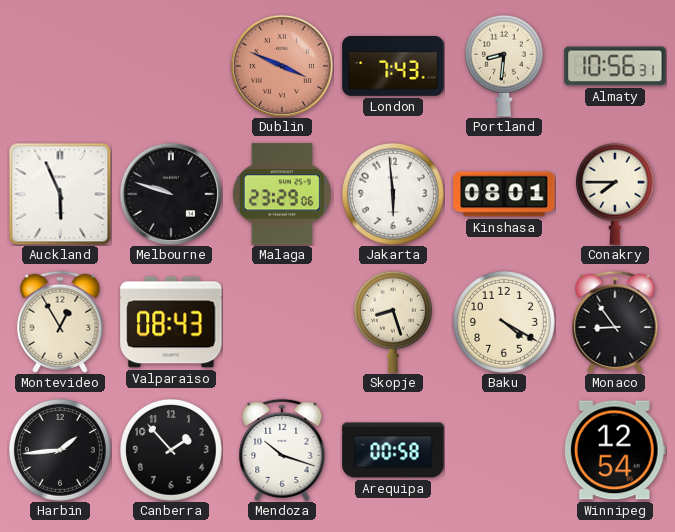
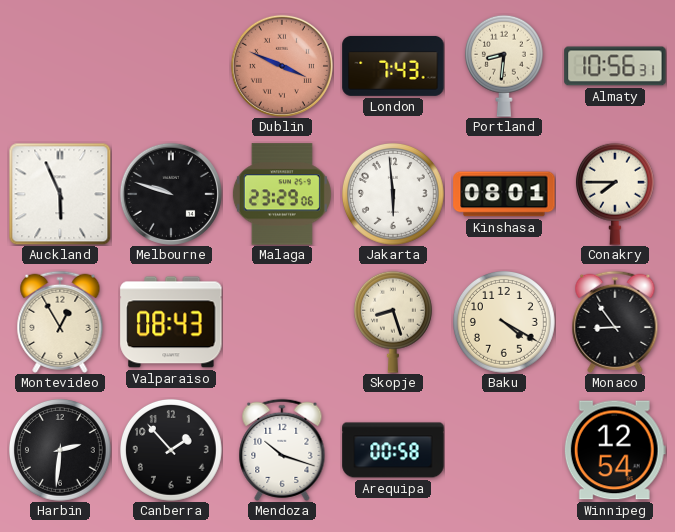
Harbin: 1:44 -> 2:31
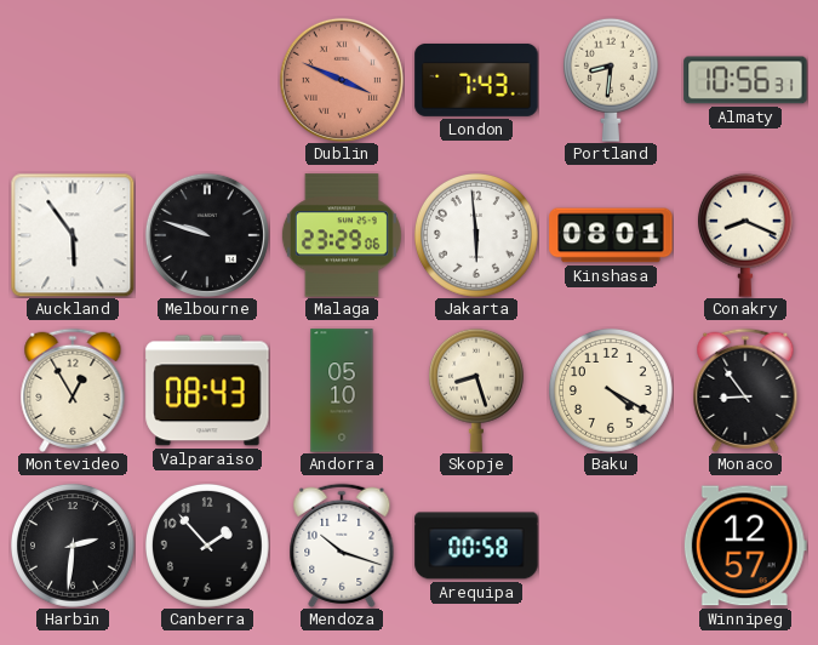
Auckland: 5:56 -> 5:54
Conakry: 7:45 -> 8:19
Andorra: none -> 05:10
Winnipeg: 12:54 -> 12:57
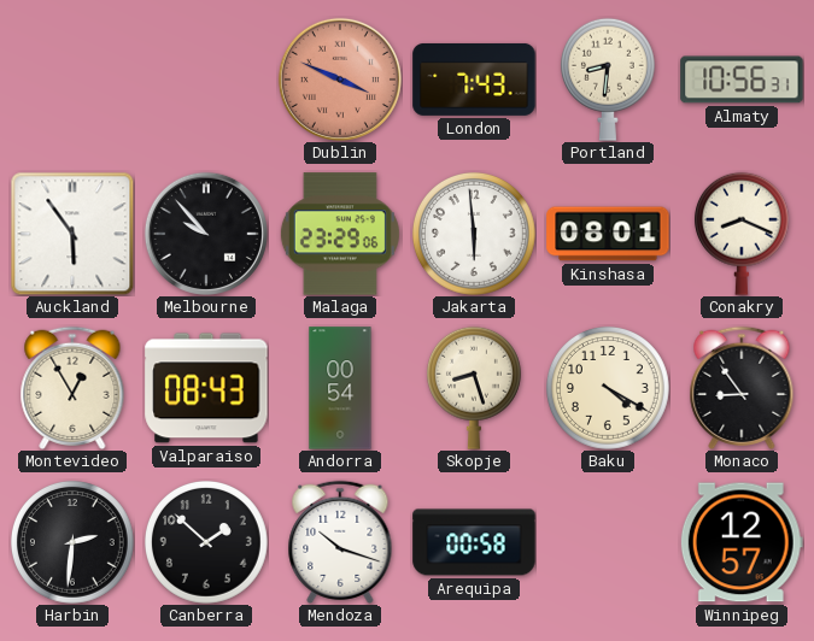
Melbourne: 9:48 -> 9:53
Andorra: 05:10 -> 00:54
Canberra: 1:53 -> 1:52
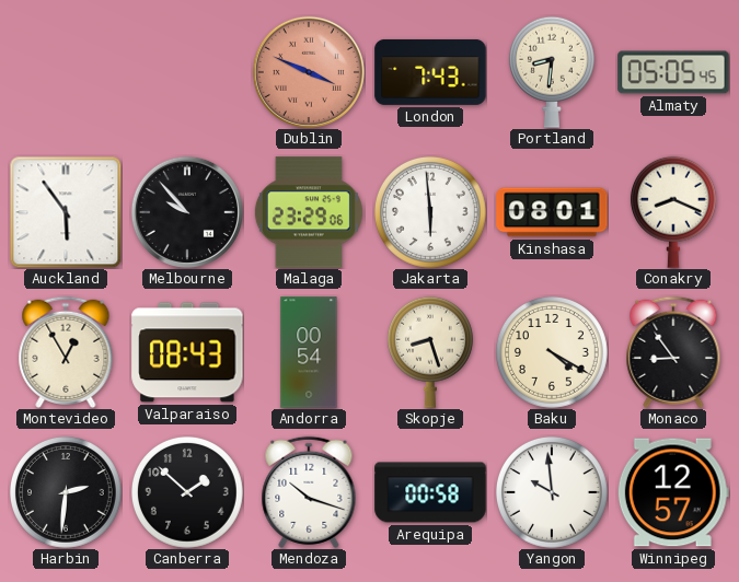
Almaty: 10:56 -> 05:05
Yangon: none -> 9:59
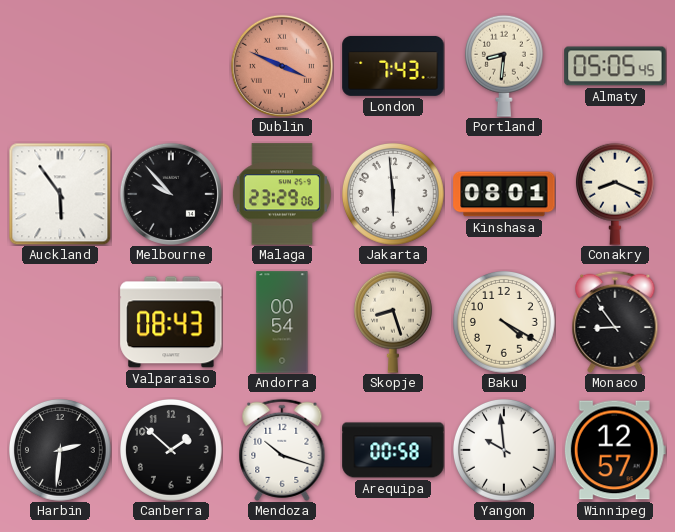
Montevideo: 12:55 -> none
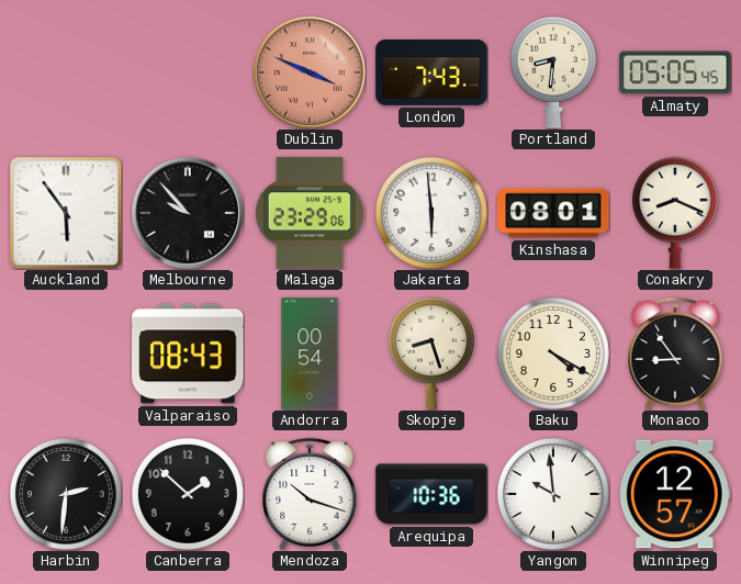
Arequipa: 00:58 -> 10:36
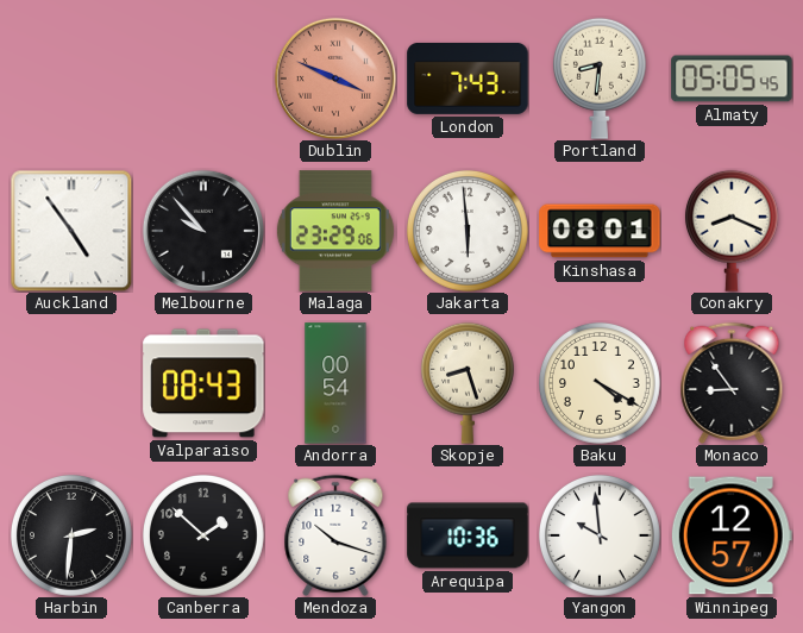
Auckland: 5:54 -> 4:54
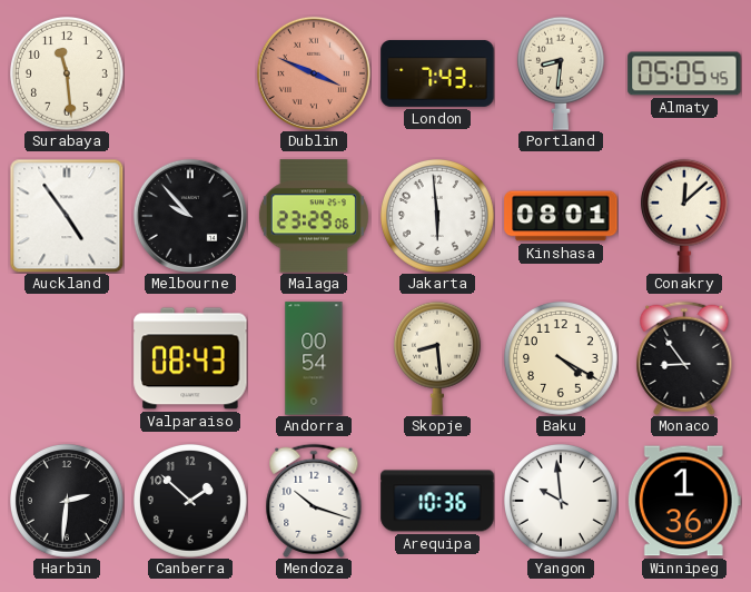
Surabaya: none -> 11:29
Conakry: 8:19 -> 12:08
Skopje: 8:27 -> 8:29
Winnipeg: 12:57 -> 1:36
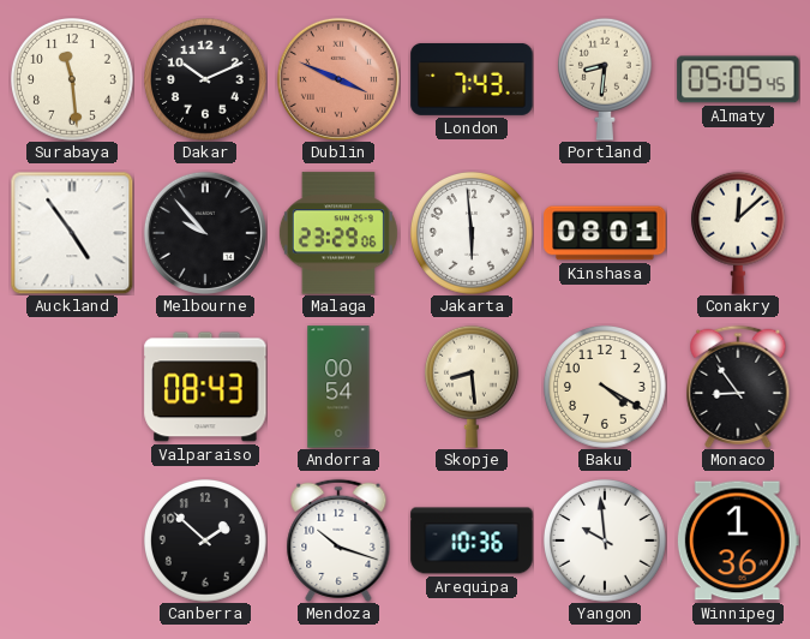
Dakar: none -> 10:11
Harbin: 2:31 -> none
